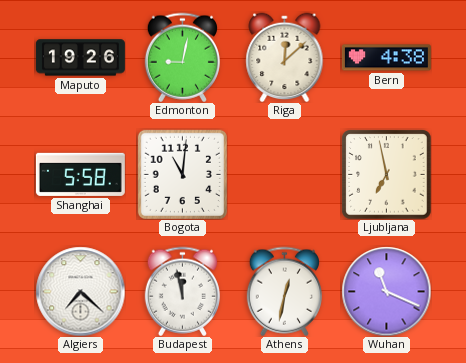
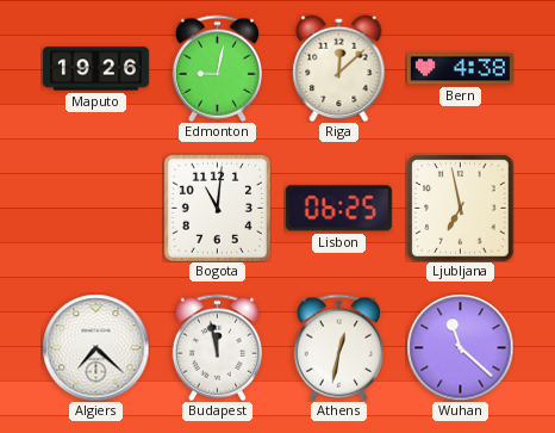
Shanghai: 5:58 -> none
Lisbon: none -> 06:25
Wuhan: 11:19 -> 11:22
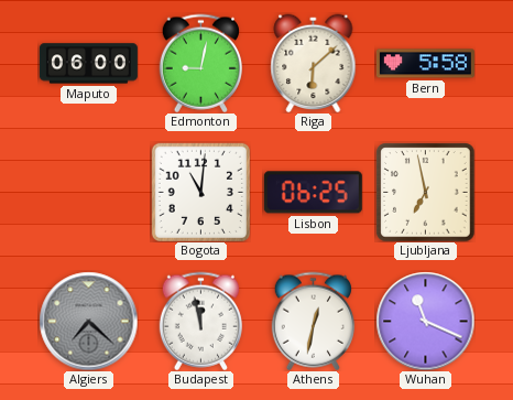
Maputo: 19:26 -> 06:00
Riga: 12:08 -> 6:08
Bern: 4:38 -> 5:58
Algiers dial: white -> grey
Wuhan: 11:22 -> 11:19
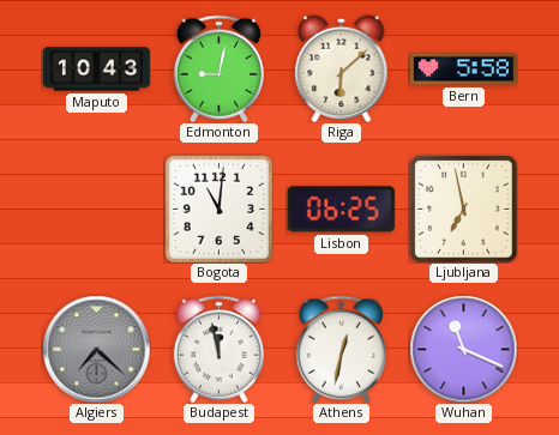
Maputo: 06:00 -> 10:43
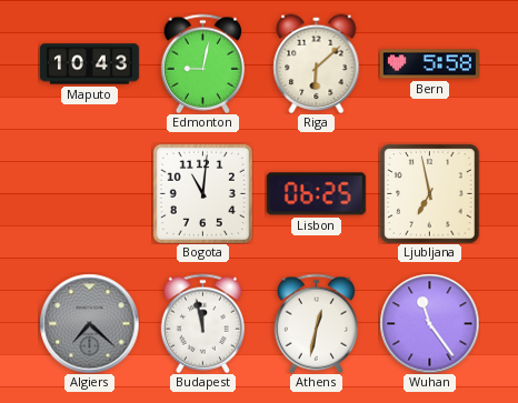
Wuhan: 11:19 -> 11:24
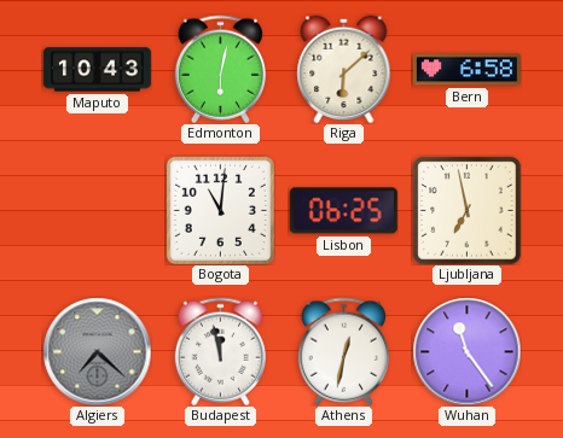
Edmonton: 9:02 -> 6:02
Bern: 5:58 -> 6:58
